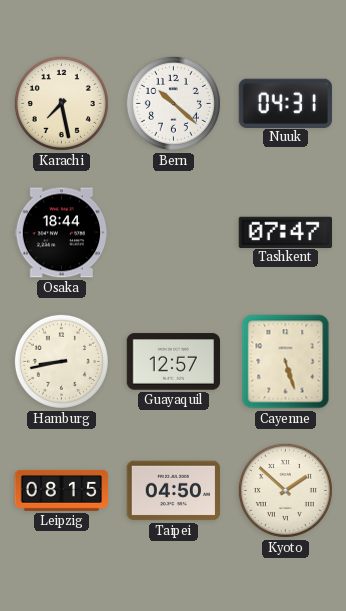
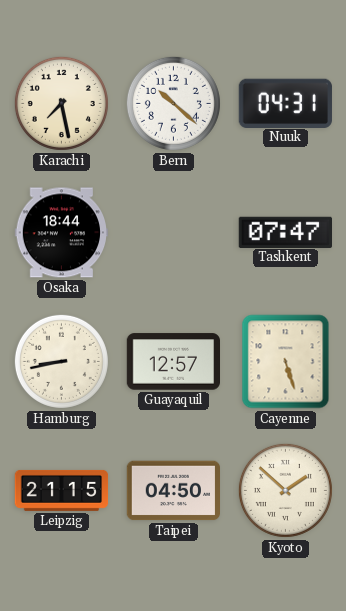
Leipzig: 08:15 -> 21:15
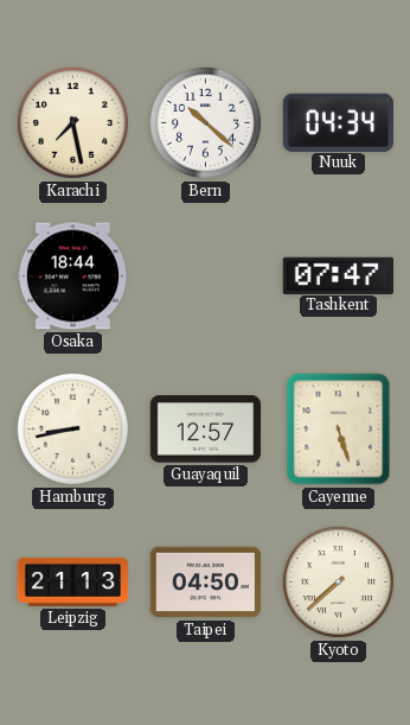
Nuuk: 04:31 -> 04:34
Leipzig: 21:15 -> 21:13
Kyoto: 1:52 -> 7:38
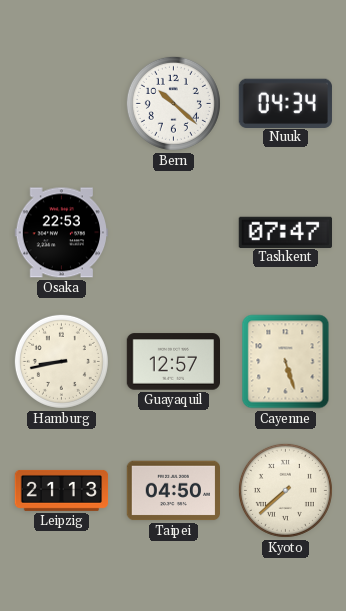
Karachi: 7:28 -> none
Osaka: 18:44 -> 22:53
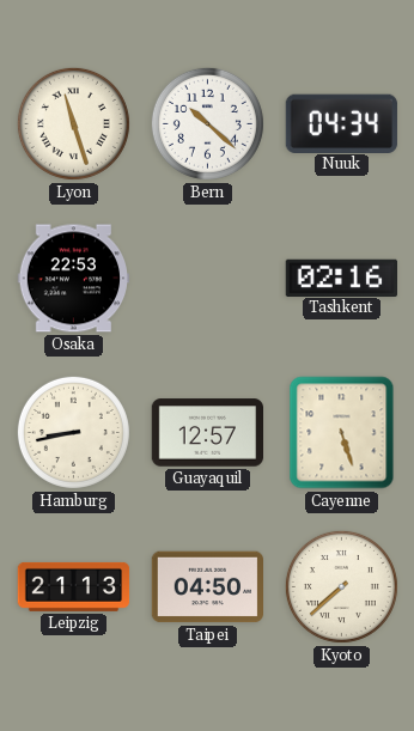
Lyon: none -> 11:27
Tashkent: 07:47 -> 02:16
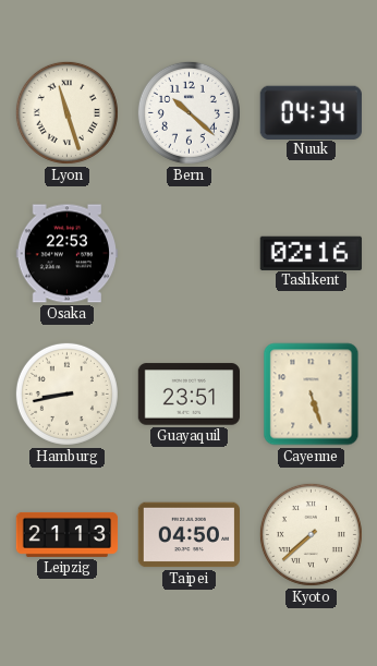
Guayaquil: 12:57 -> 23:51
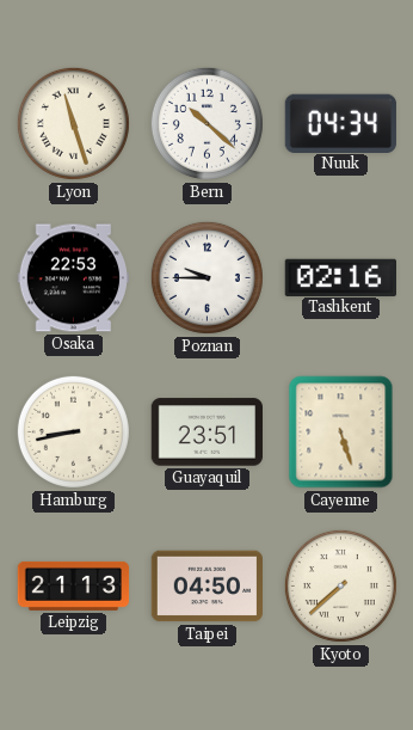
Poznan: none -> 9:45
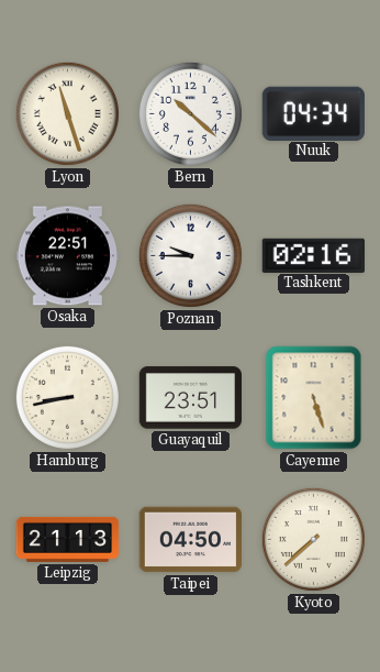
Osaka: 22:53 -> 22:51
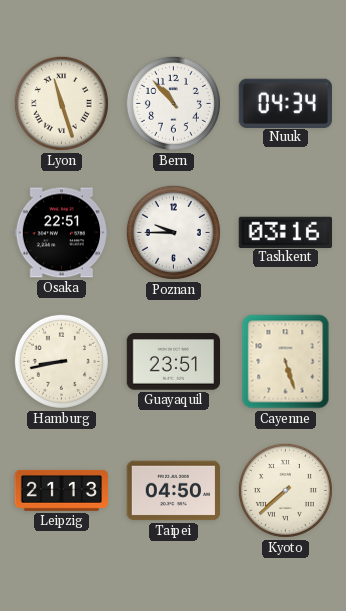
Bern: 10:22 -> 10:53
Tashkent: 02:16 -> 03:16
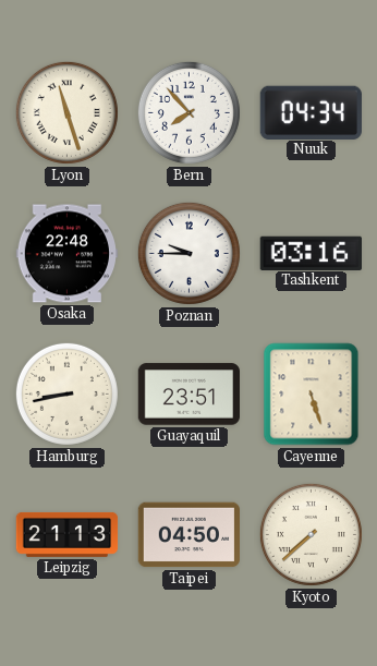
Bern: 10:53 -> 7:53
Osaka: 22:51 -> 22:48
